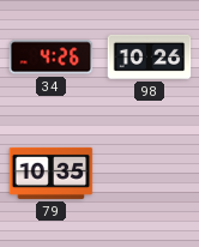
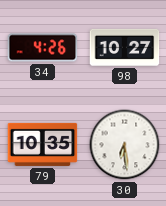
98: 10:26 -> 10:27
30: none -> 6:29
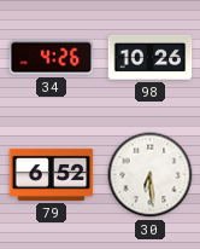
98: 10:27 -> 10:26
79: 10:35 -> 6:52
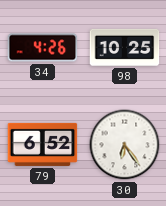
98: 10:26 -> 10:25
30: 6:29 -> 6:24
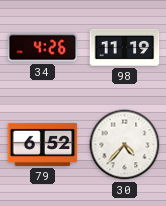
98: 10:25 -> 11:19
30: 6:24 -> 4:37
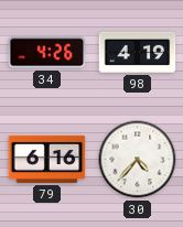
98: 11:19 -> 4:19
79: 6:52 -> 6:16
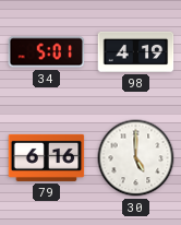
34: 4:26 -> 5:01
30: 4:37 -> 5:00
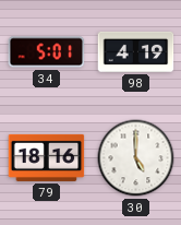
79: 6:16 -> 18:16
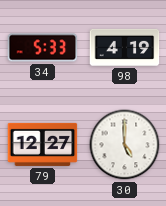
34: 5:01 -> 5:33
79: 18:16 -> 12:27
